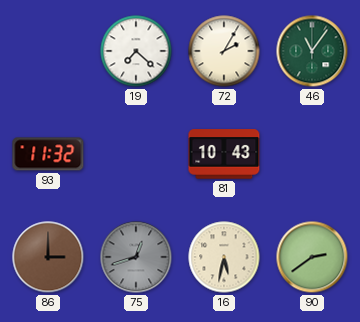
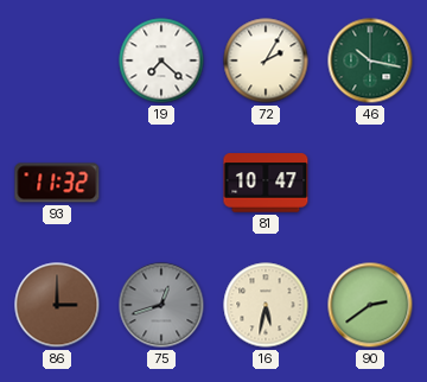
46: 11:06 -> 10:17
81: 10:43 -> 10:47
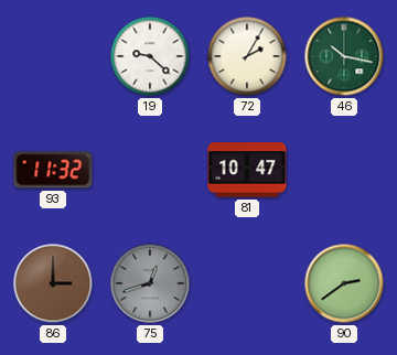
19: 7:22 -> 9:22
16: 5:32 -> none
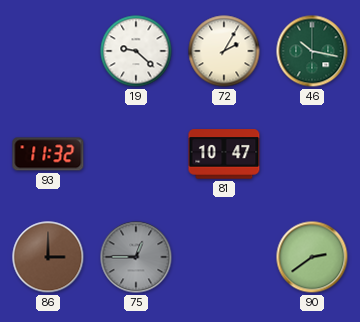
75: 12:42 -> 12:45
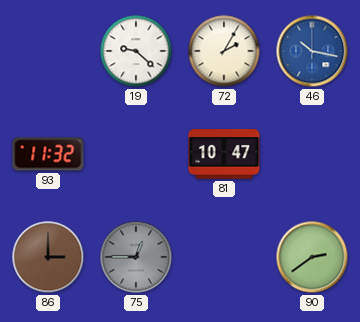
46 dial: green -> blue
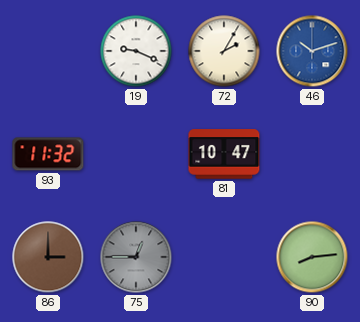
19: 9:22 -> 9:19
46: 10:17 -> 10:12
90: 2:39 -> 8:14
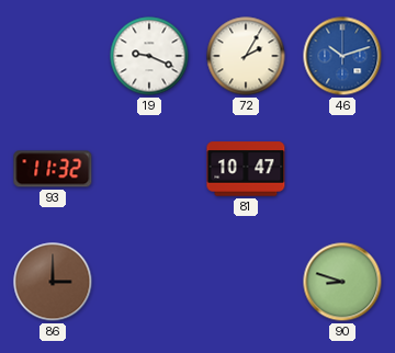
75: 12:45 -> none
90: 8:14 -> 8:48
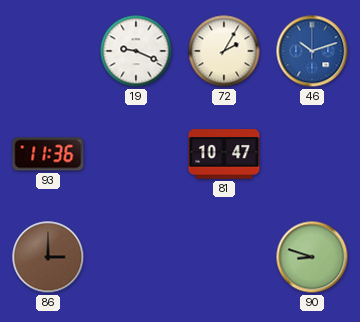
93: 11:32 -> 11:36
